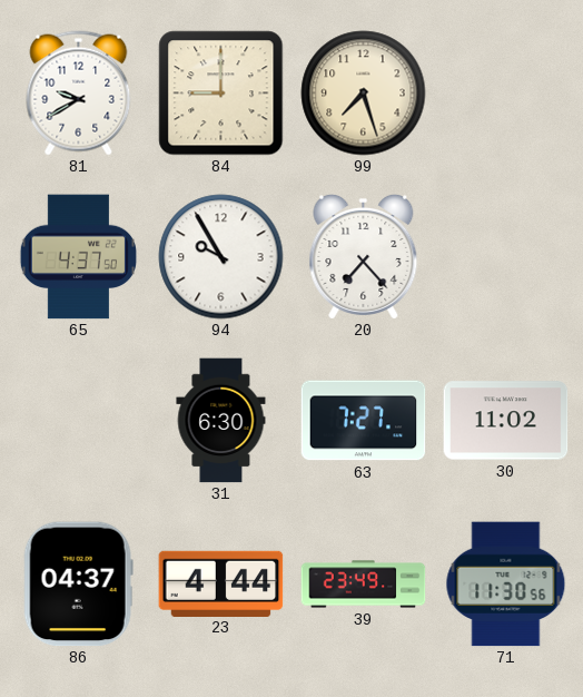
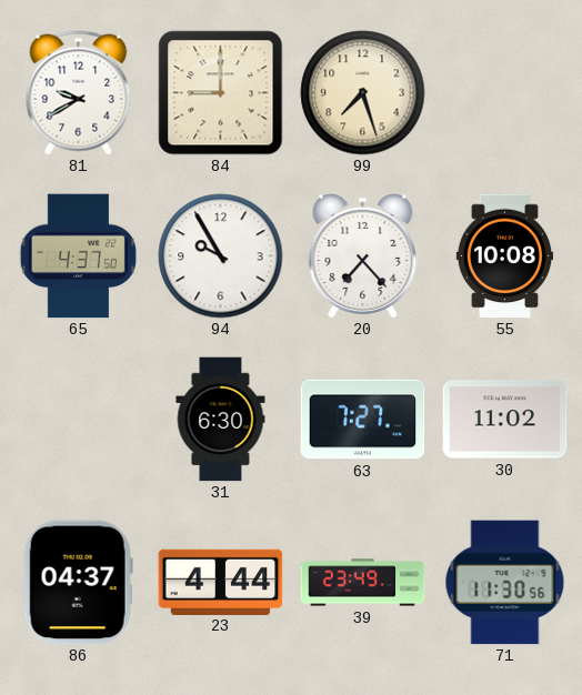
55: none -> 10:08
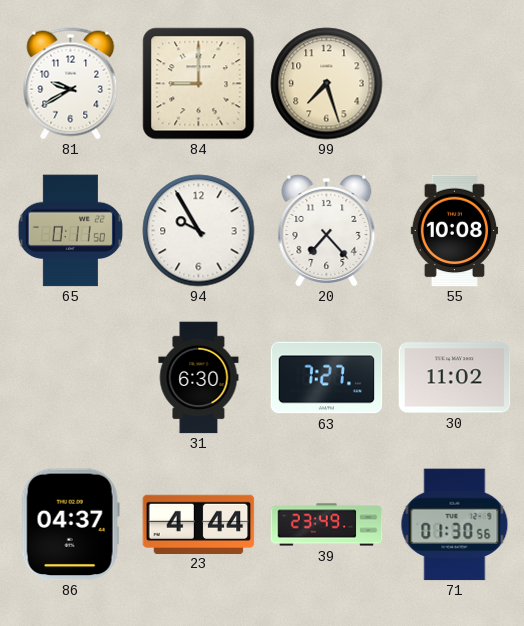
65: 4:37 -> 0:11
71: 11:30 -> 01:30
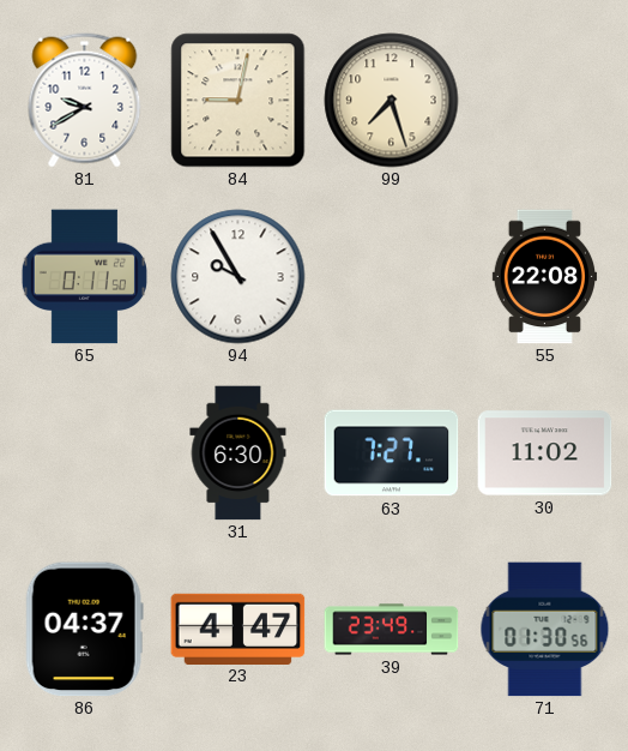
84: 9:00 -> 9:02
20: 7:23 -> none
55: 10:08 -> 22:08
23: 4:44 -> 4:47
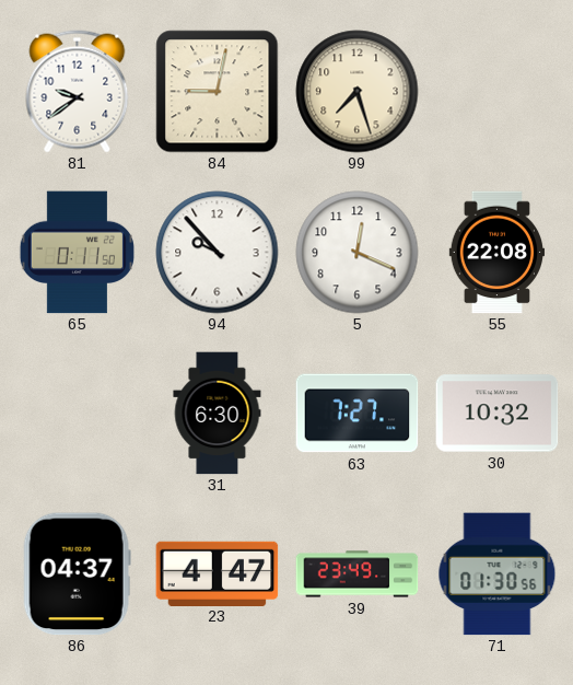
81: 9:40 -> 9:39
94: 9:55 -> 9:53
5: none -> 12:19
30: 11:02 -> 10:32
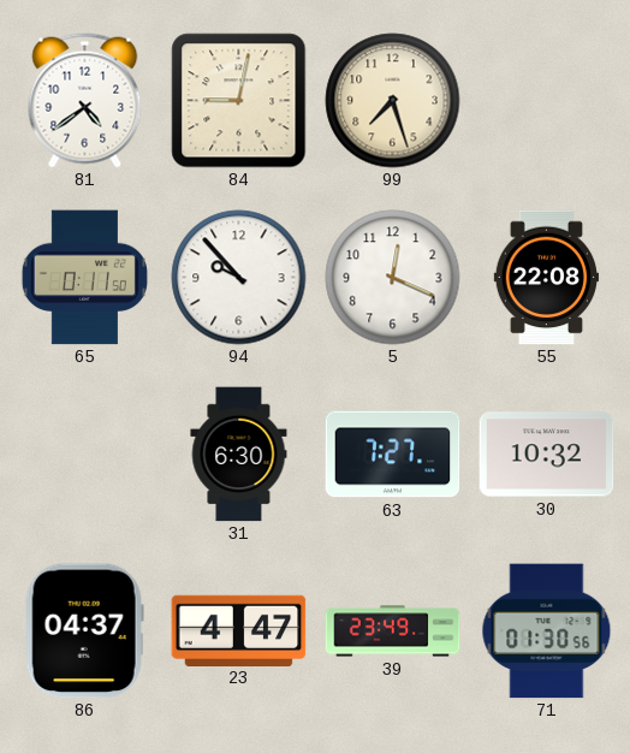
81: 9:39 -> 4:39
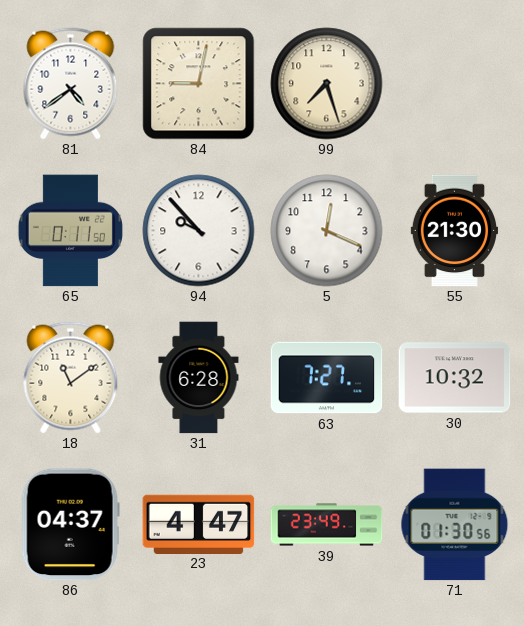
55: 22:08 -> 21:30
18: none -> 11:09
31: 6:30 -> 6:28
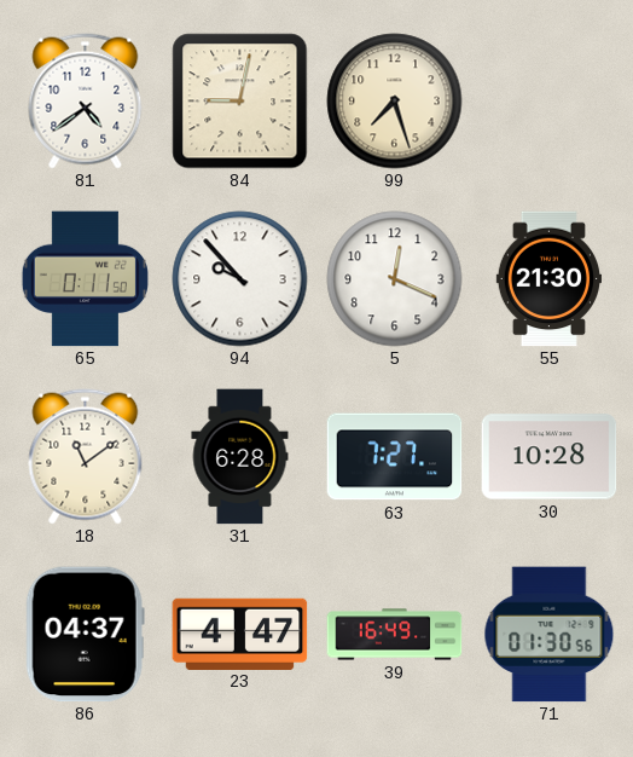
30: 10:32 -> 10:28
39: 23:49 -> 16:49
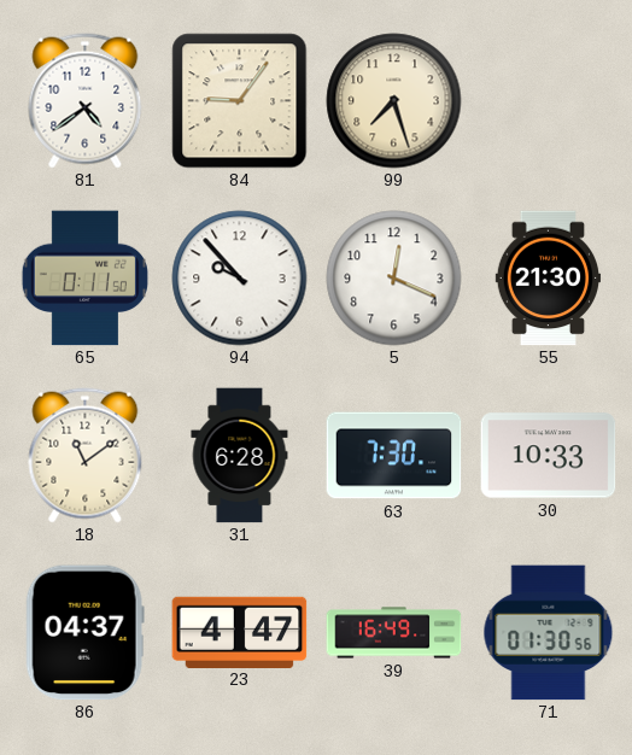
84: 9:02 -> 9:06
63: 7:27 -> 7:30
30: 10:28 -> 10:33
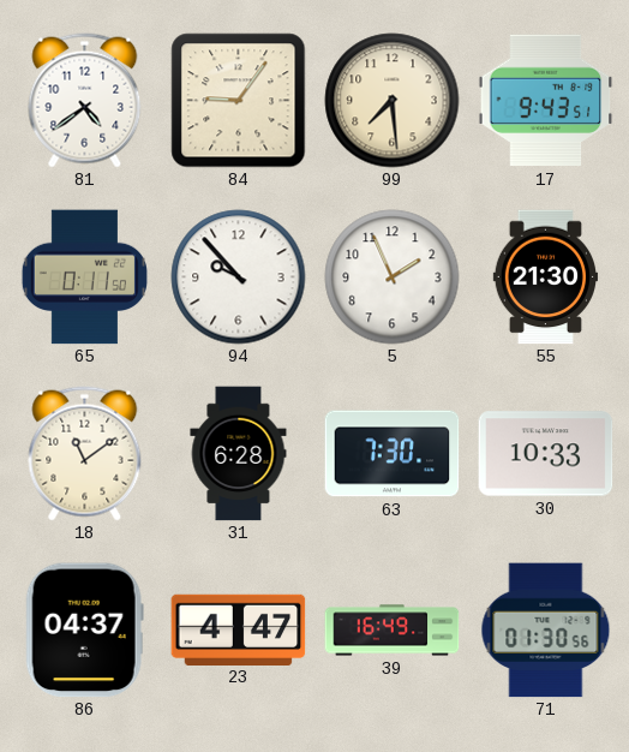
99: 7:27 -> 7:29
17: none -> 9:43
5: 12:19 -> 1:56
